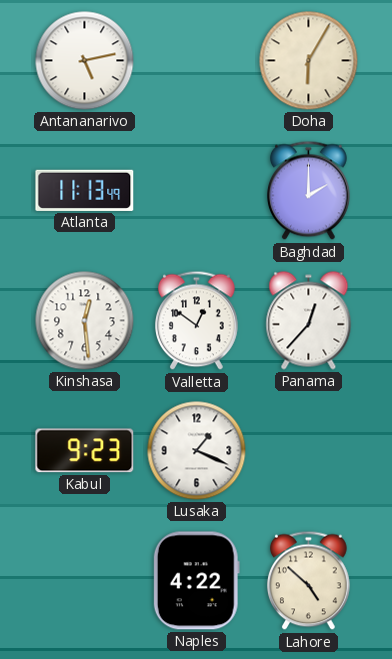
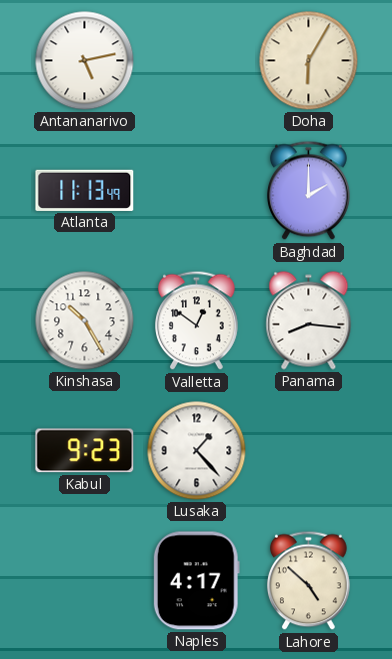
Kinshasa: 12:29 -> 10:25
Panama: 12:37 -> 8:16
Lusaka: 1:19 -> 1:23
Naples: 4:22 -> 4:17
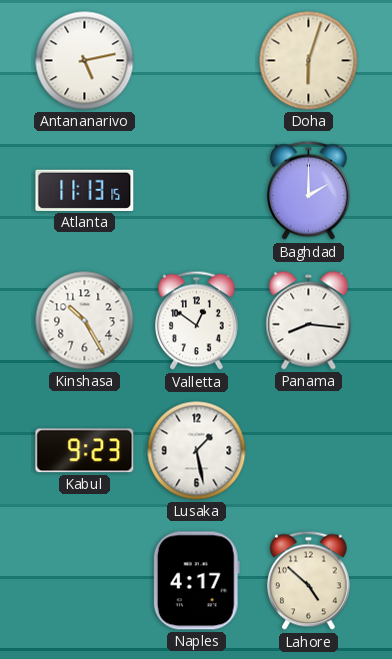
Doha: 6:05 -> 6:03
Atlanta: 11:13:49 -> 11:13:15
Lusaka: 1:23 -> 1:28
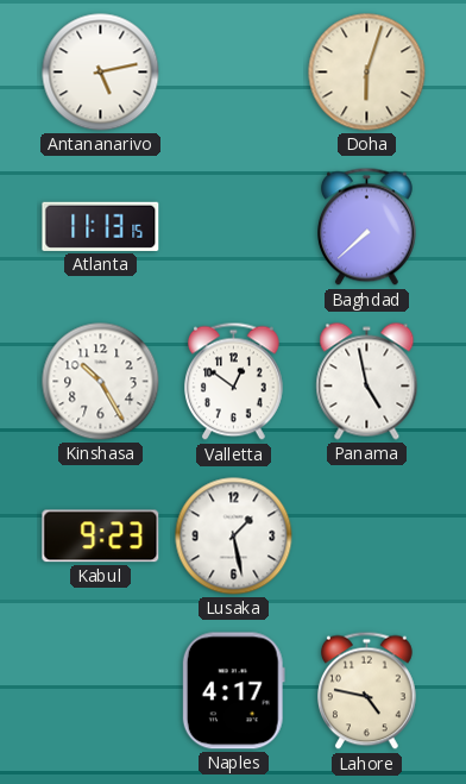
Baghdad: 2:00 -> 7:38
Panama: 8:16 -> 4:58
Lahore: 4:52 -> 4:47
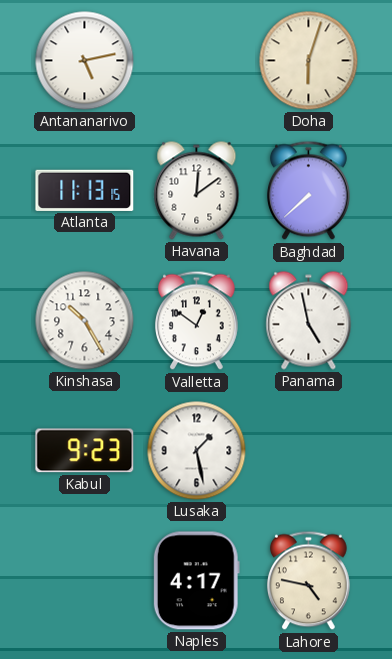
Havana: none -> 12:09
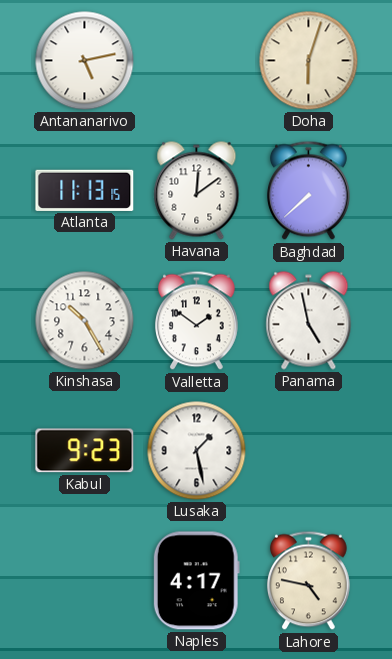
Valletta: 12:51 -> 1:51
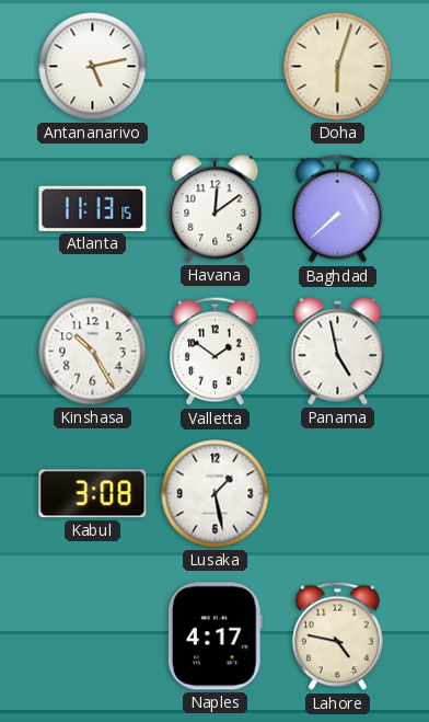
Kabul: 9:23 -> 3:08
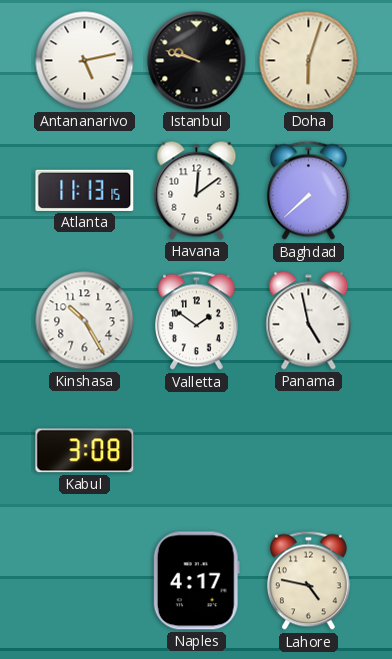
Istanbul: none -> 9:48
Lusaka: 1:28 -> none
